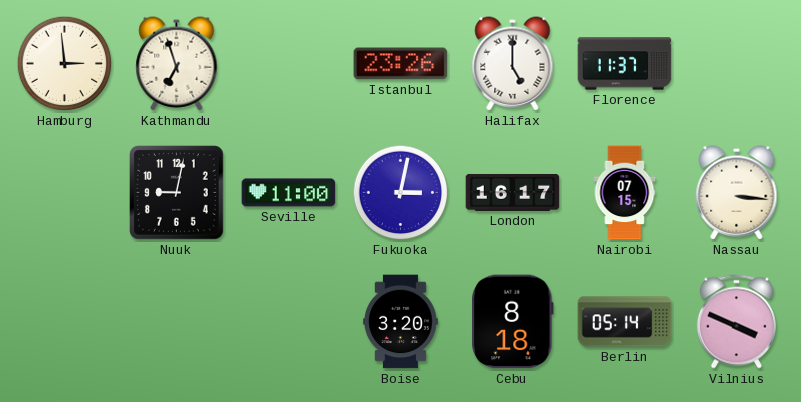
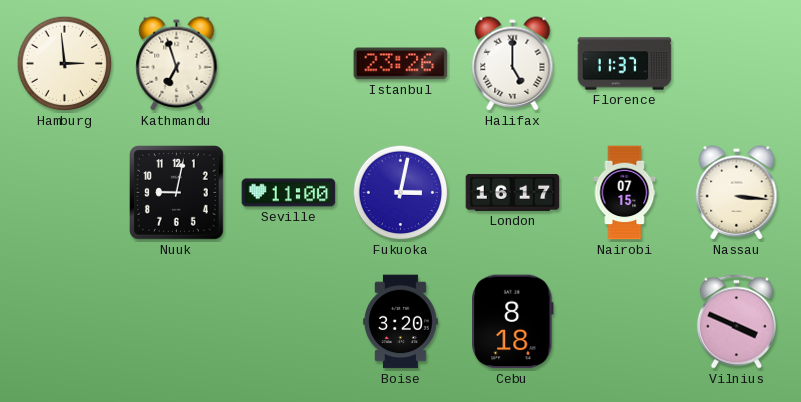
Berlin: 05:14 -> none
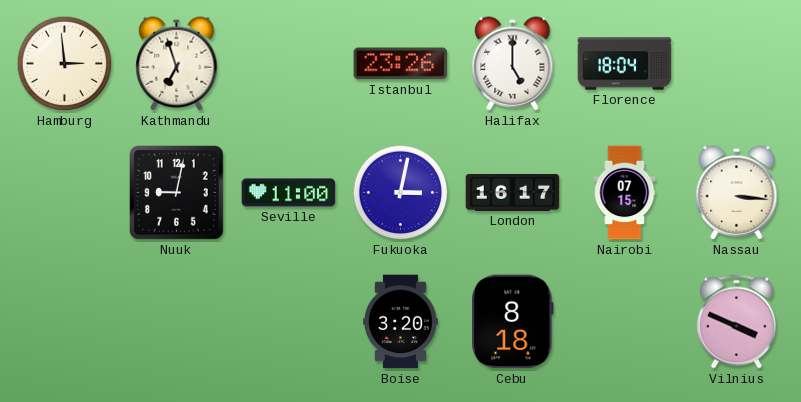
Florence: 11:37 -> 18:04
